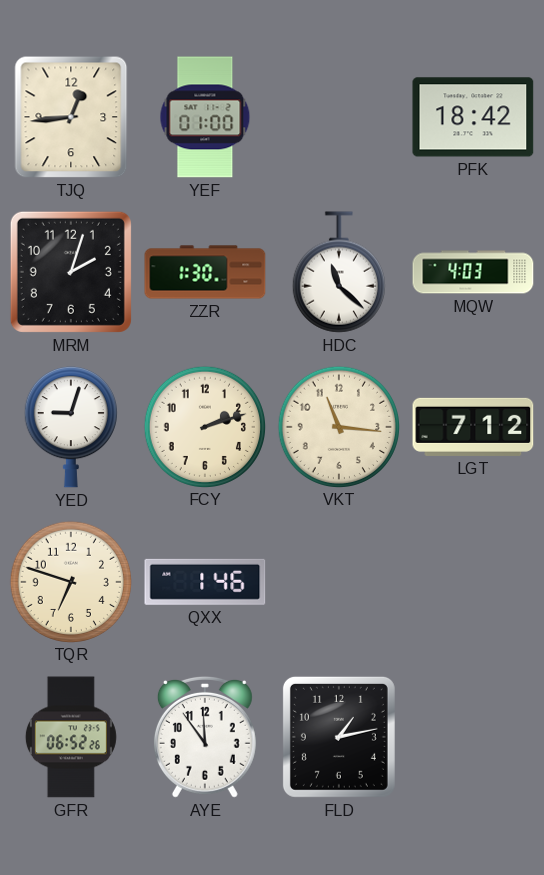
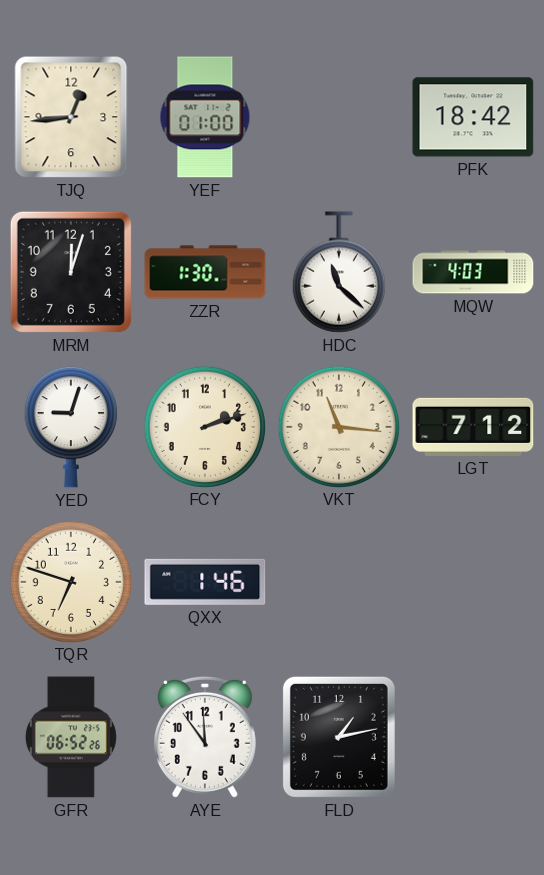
MRM: 2:03 -> 12:03
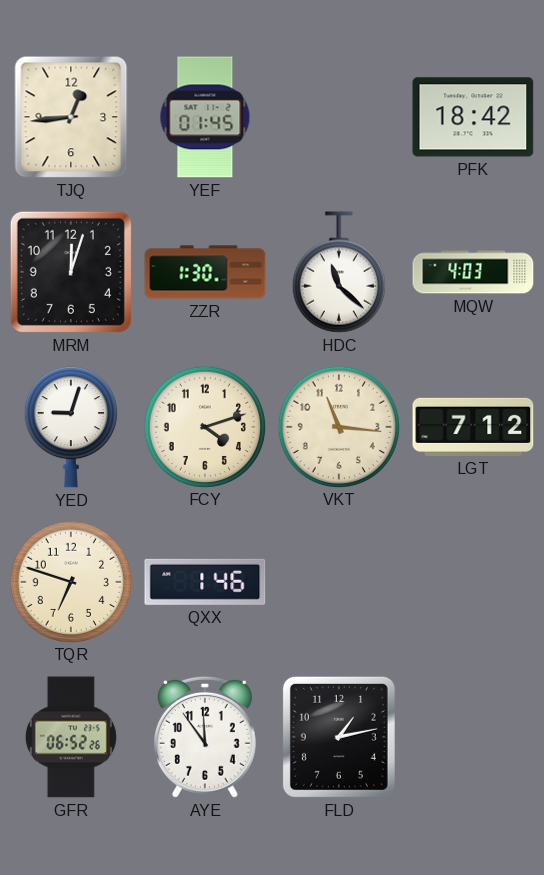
YEF: 01:00 -> 01:45
FCY: 2:12 -> 4:12
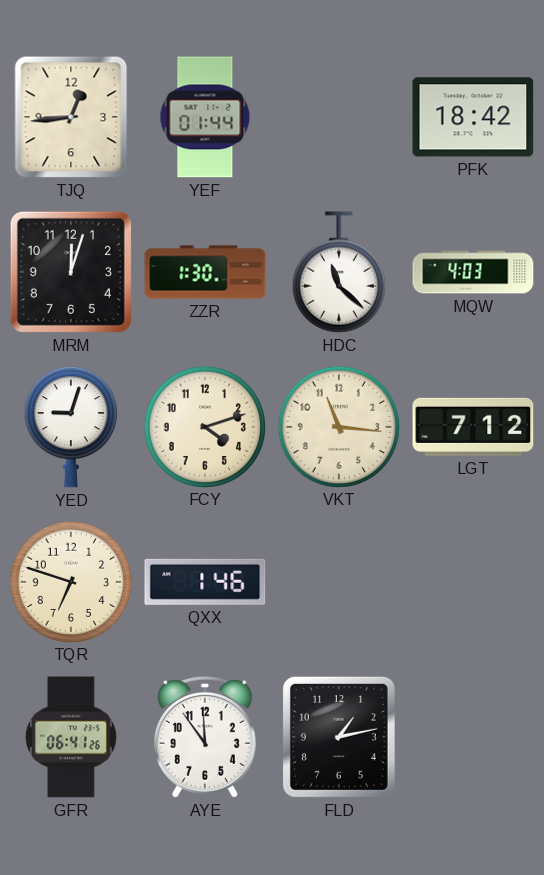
YEF: 01:45 -> 01:44
GFR: 06:52 -> 06:41
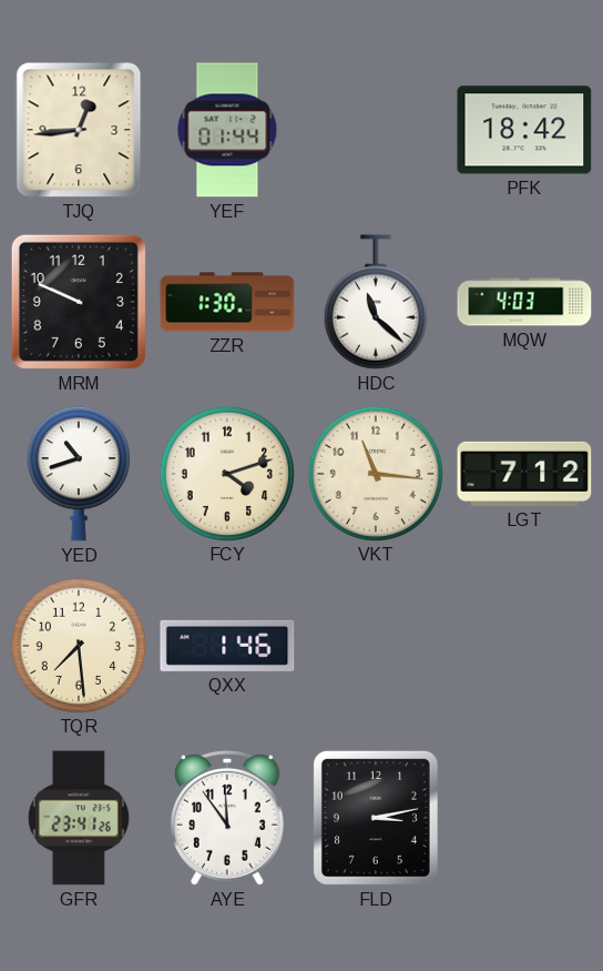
MRM: 12:03 -> 9:49
YED: 9:03 -> 10:42
TQR: 6:48 -> 7:29
GFR: 06:41 -> 23:41
FLD: 1:13 -> 3:13
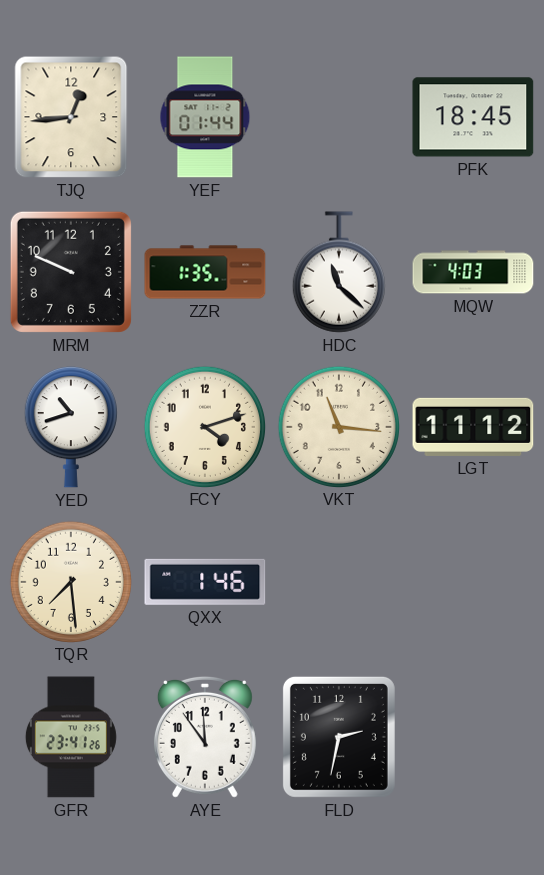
PFK: 18:42 -> 18:45
ZZR: 1:30 -> 1:35
LGT: 7:12 -> 11:12
FLD: 3:13 -> 2:32
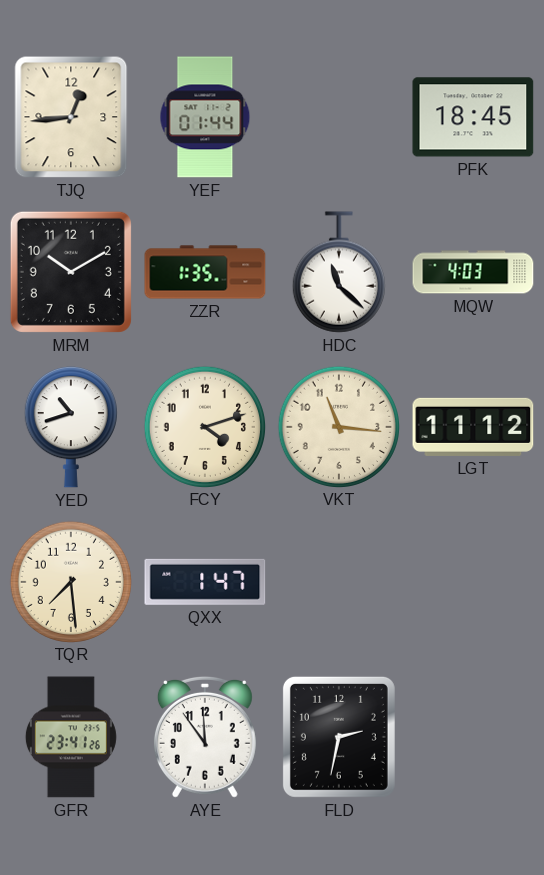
MRM: 9:49 -> 10:10
QXX: 1:46 -> 1:47
